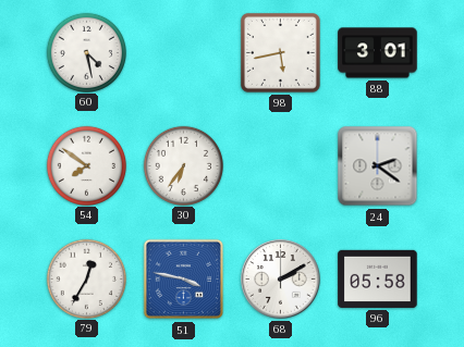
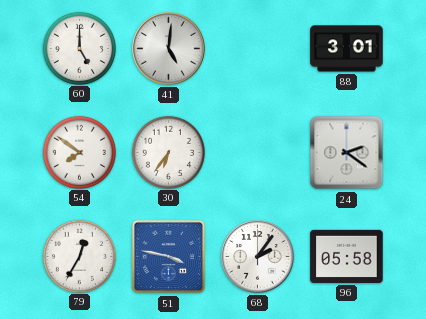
60: 4:28 -> 5:00
41: none -> 5:01
98: 5:43 -> none
68: 2:10 -> 2:06
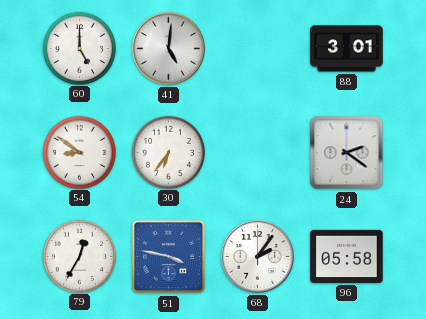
54: 7:51 -> 8:51
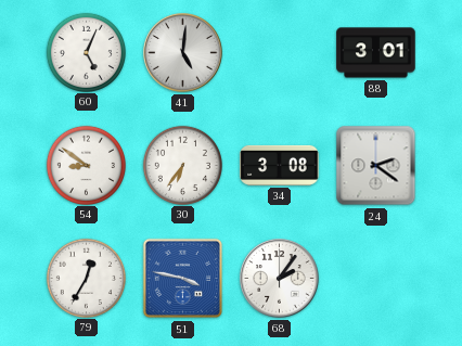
60: 5:00 -> 5:04
34: none -> 3:08
96: 05:58 -> none
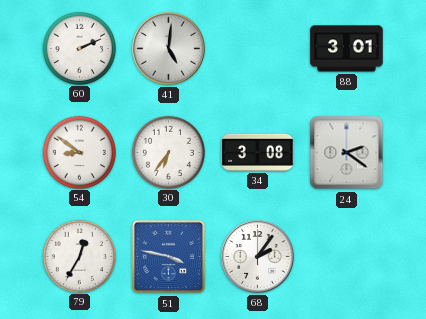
60: 5:04 -> 2:11
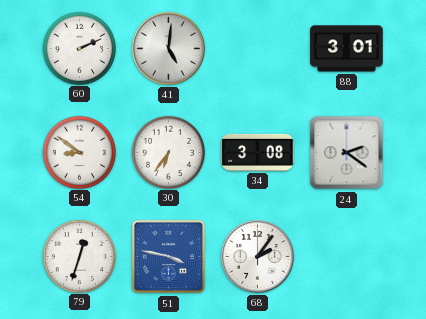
79: 12:35 -> 12:33
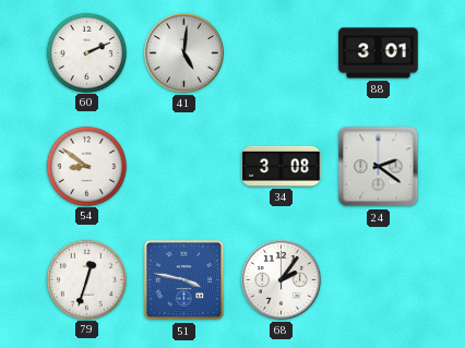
30: 6:36 -> none
